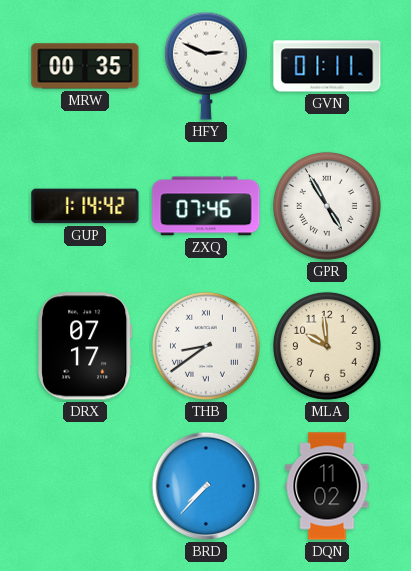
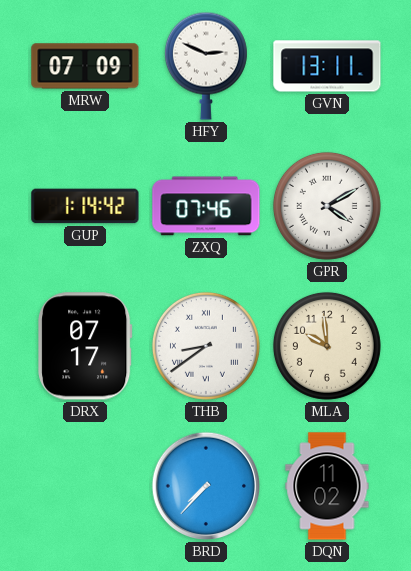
MRW: 00:35 -> 07:09
GVN: 01:11 -> 13:11
GPR: 4:55 -> 4:10
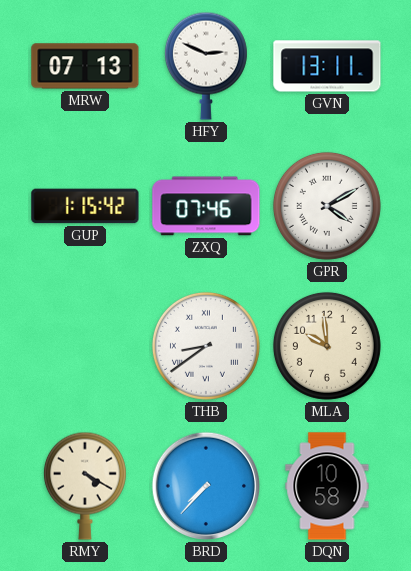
MRW: 07:09 -> 07:13
GUP: 1:14 -> 1:15
DRX: 07:17 -> none
RMY: none -> 4:20
DQN: 11:02 -> 10:58
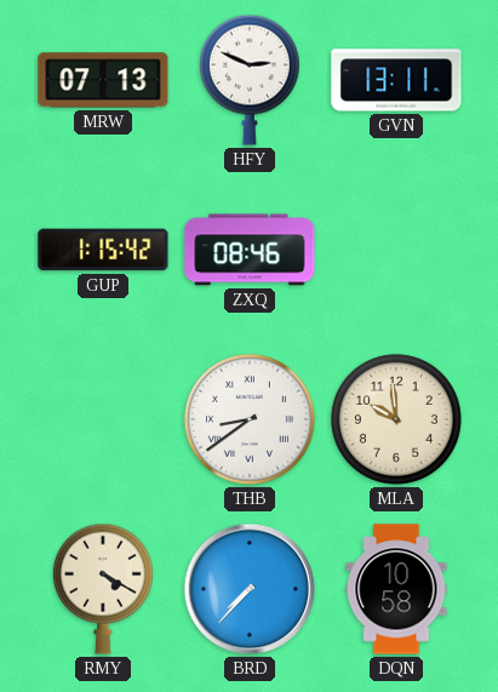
ZXQ: 07:46 -> 08:46
GPR: 4:10 -> none
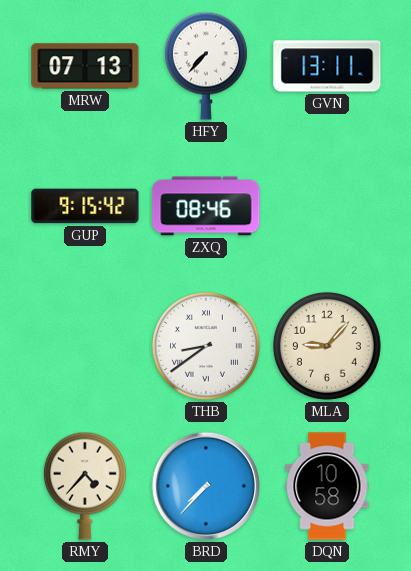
HFY: 2:49 -> 7:37
GUP: 1:15 -> 9:15
MLA: 9:59 -> 9:07
RMY: 4:20 -> 4:37
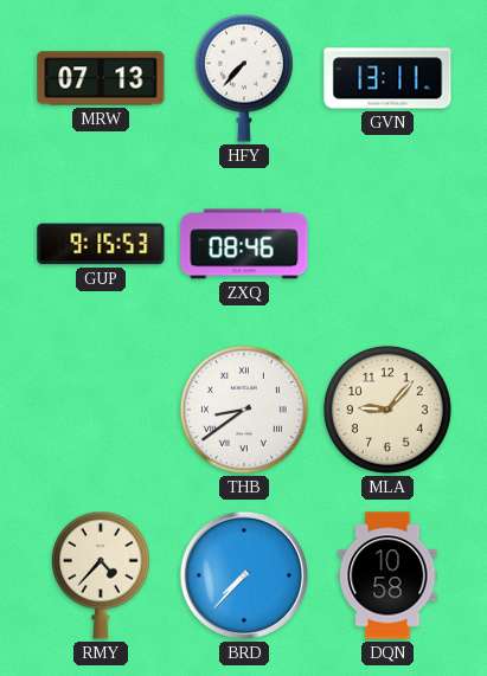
GUP: 9:15:42 -> 9:15:53
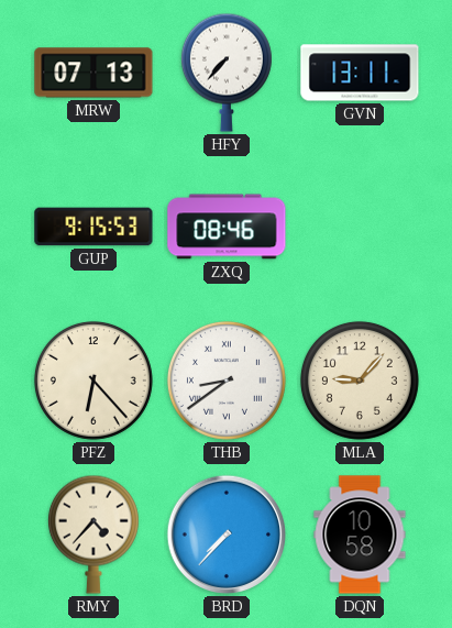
PFZ: none -> 6:23
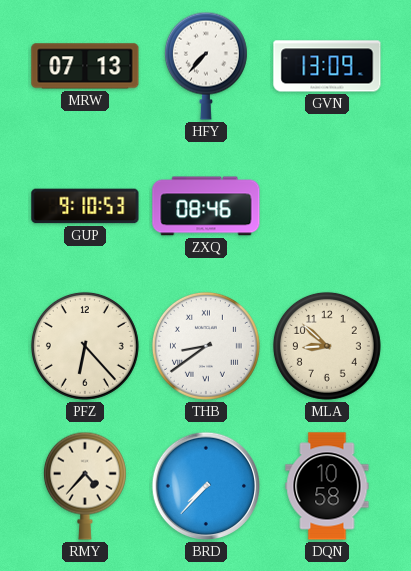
GVN: 13:11 -> 13:09
GUP: 9:15 -> 9:10
MLA: 9:07 -> 8:52
